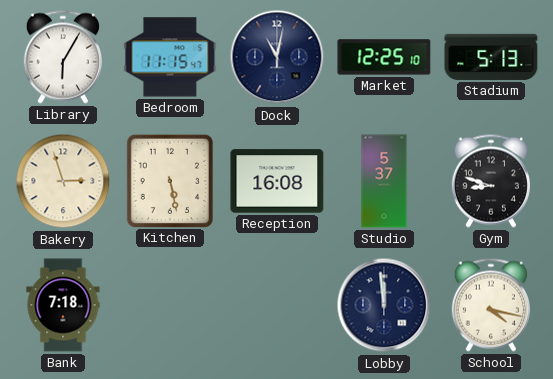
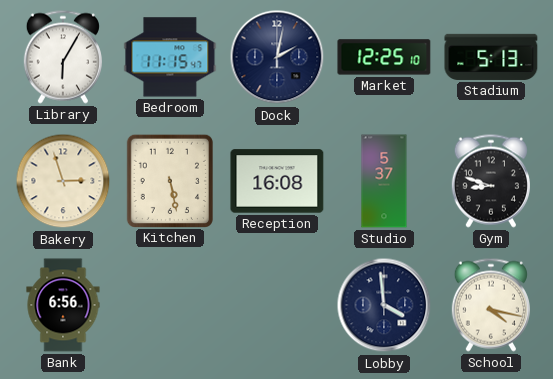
Dock: 11:02 -> 2:02
Bank: 7:18 -> 6:56
Lobby: 11:59 -> 3:59
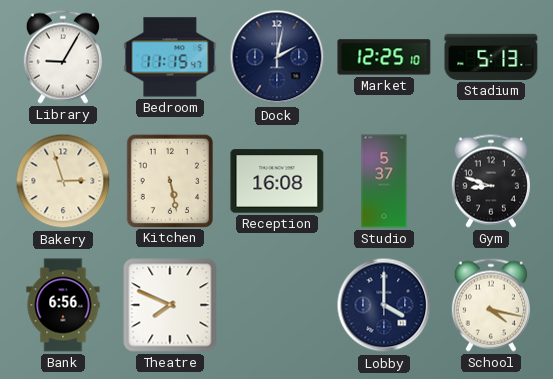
Library: 6:05 -> 9:05
Theatre: none -> 7:49
Lobby: 3:59 -> 4:00
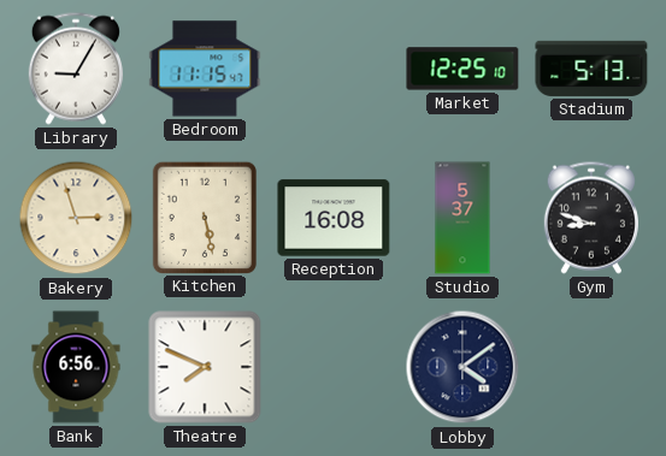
Dock: 2:02 -> none
Lobby: 4:00 -> 4:09
School: 4:17 -> none
